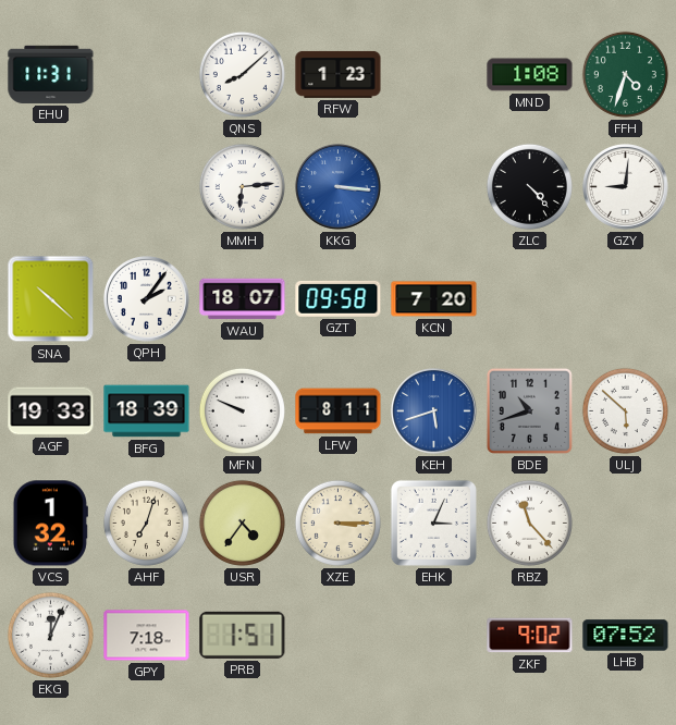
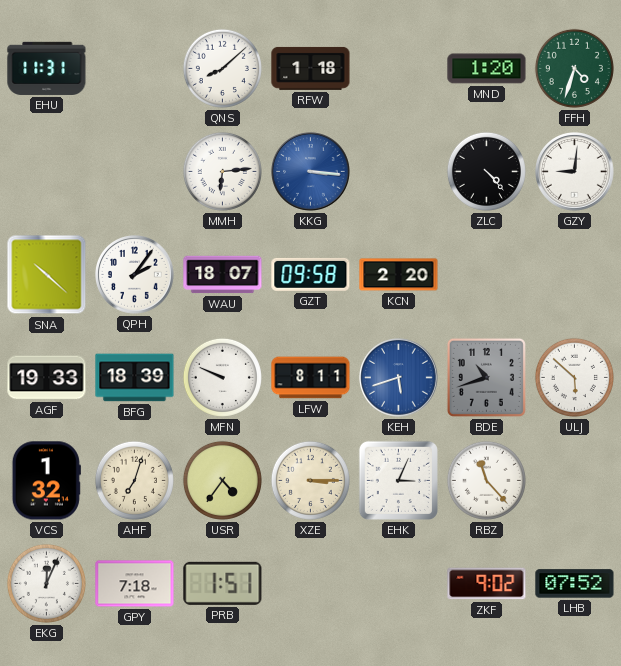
RFW: 1:23 -> 1:18
MND: 1:08 -> 1:20
KCN: 7:20 -> 2:20
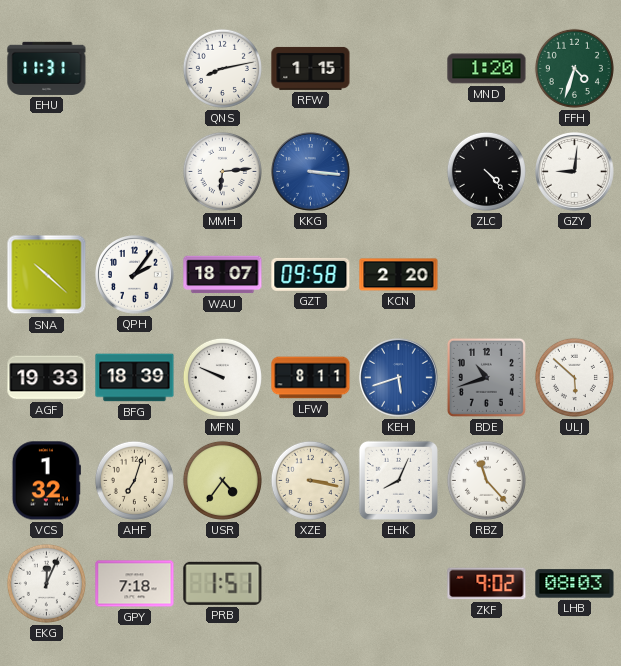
QNS: 8:08 -> 8:13
RFW: 1:18 -> 1:15
XZE: 3:15 -> 3:17
EHK: 3:04 -> 8:04
LHB: 07:52 -> 08:03
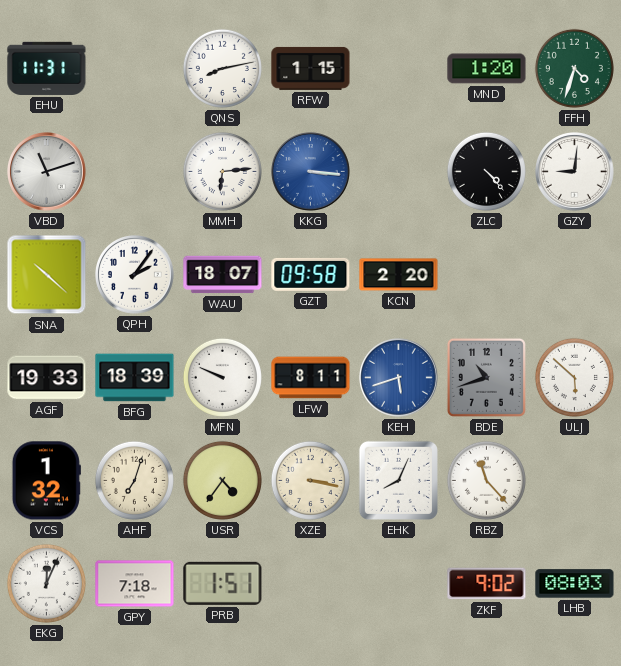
VBD: none -> 11:12
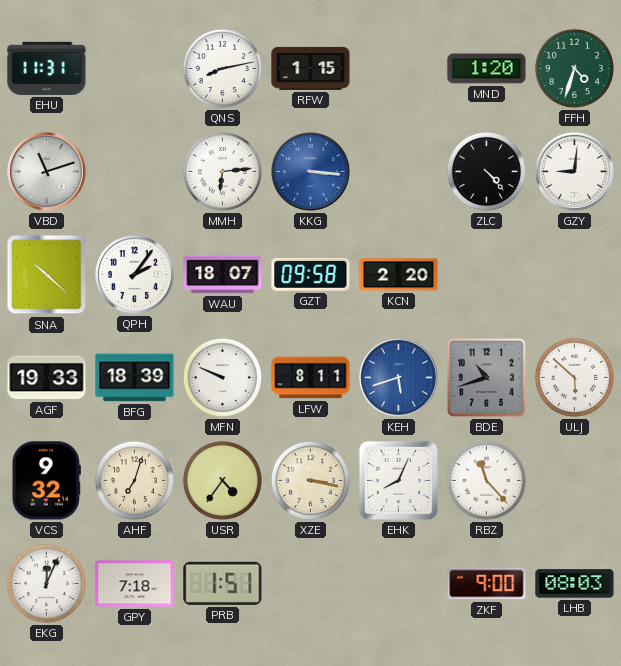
VCS: 1:32 -> 9:32
ZKF: 9:02 -> 9:00
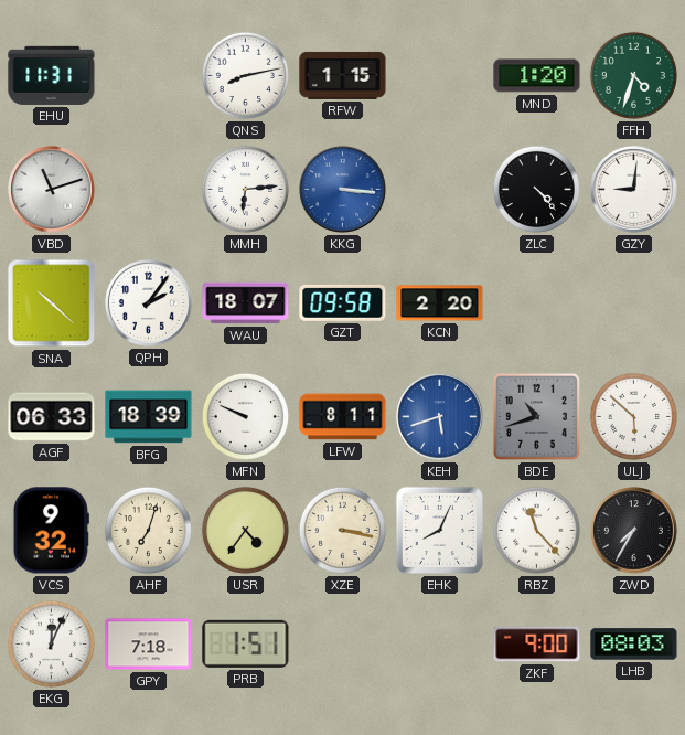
AGF: 19:33 -> 06:33
ZWD: none -> 7:35
